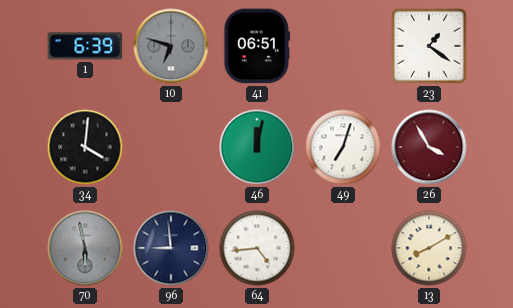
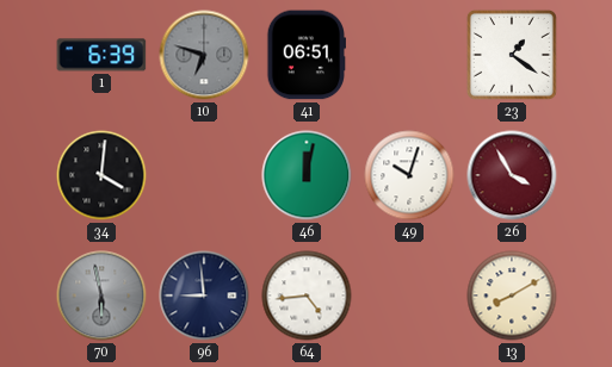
49: 7:03 -> 10:03
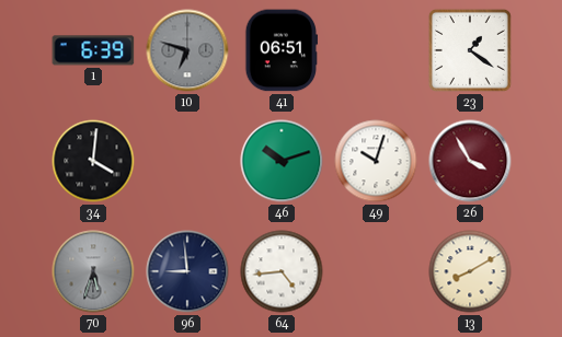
46: 12:02 -> 10:12
70: 5:58 -> 5:33
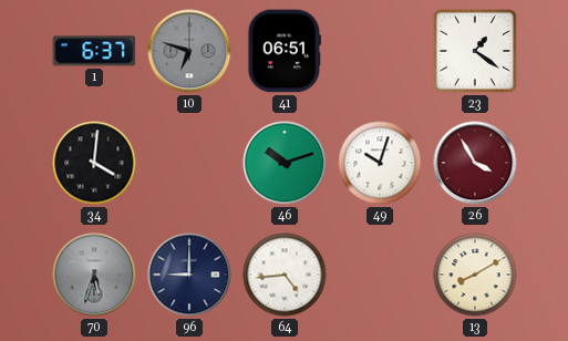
1: 6:39 -> 6:37
96: 8:59 -> 9:00
